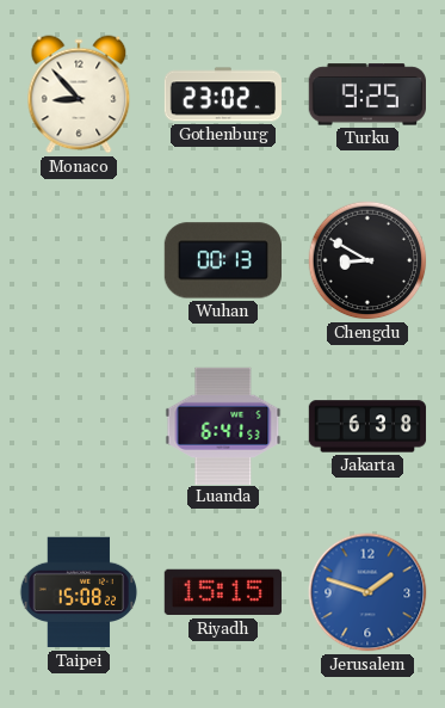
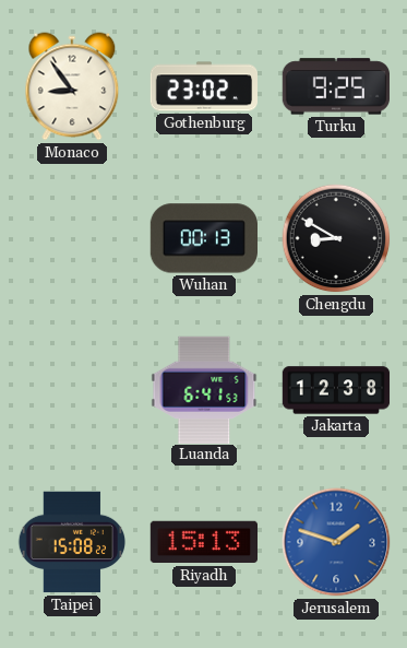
Monaco: 8:53 -> 8:54
Jakarta: 6:38 -> 12:38
Riyadh: 15:15 -> 15:13
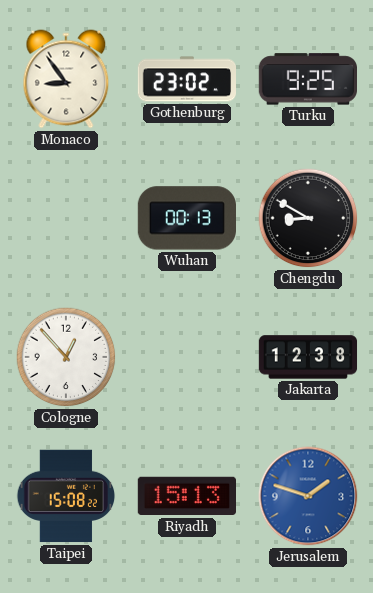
Cologne: none -> 12:53
Luanda: 6:41 -> none
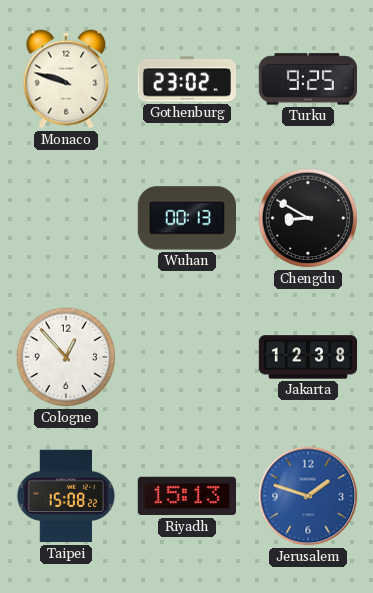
Monaco: 8:54 -> 9:48
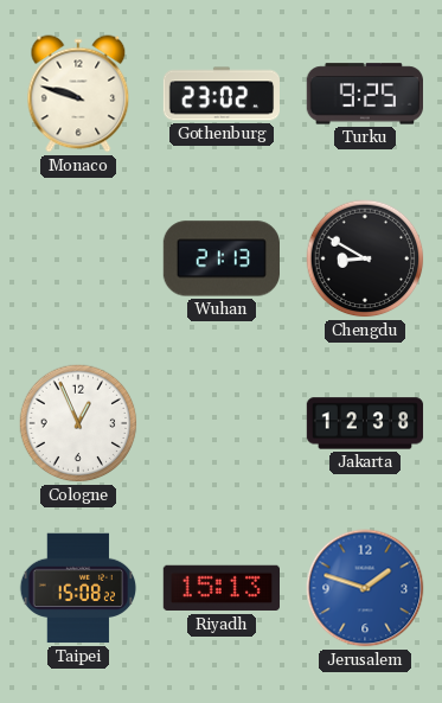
Wuhan: 00:13 -> 21:13
Cologne: 12:53 -> 12:56
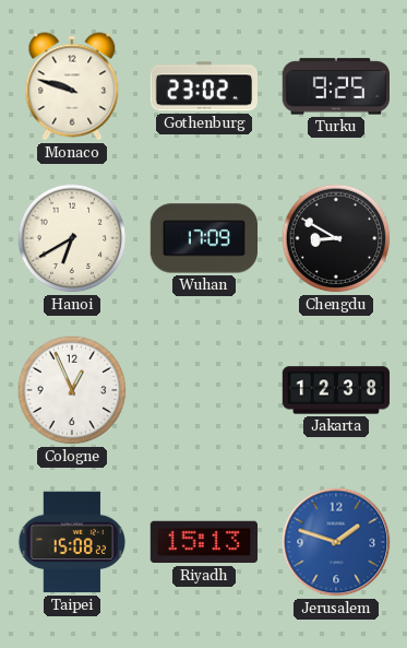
Hanoi: none -> 6:40
Wuhan: 21:13 -> 17:09
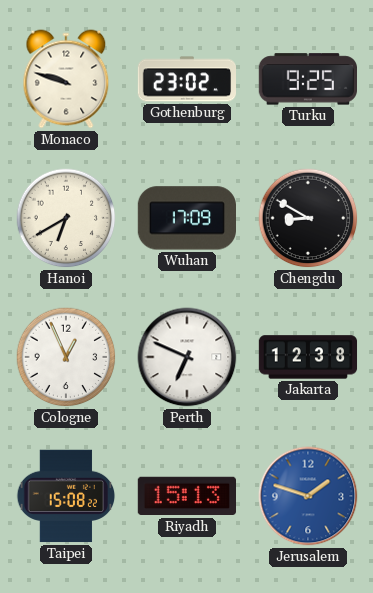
Perth: none -> 6:49
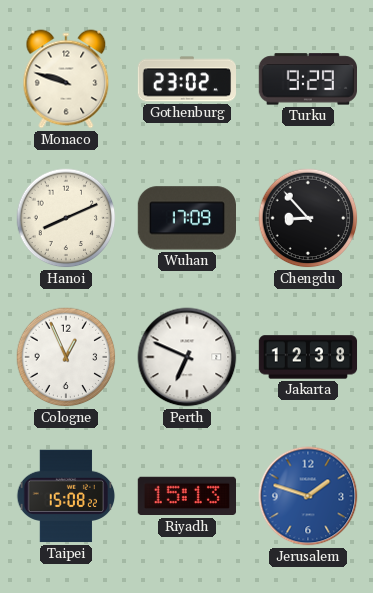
Turku: 9:25 -> 9:29
Hanoi: 6:40 -> 8:11
Chengdu: 8:50 -> 8:53
